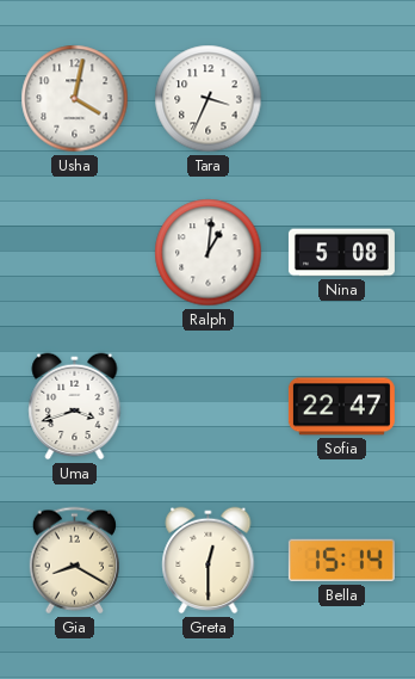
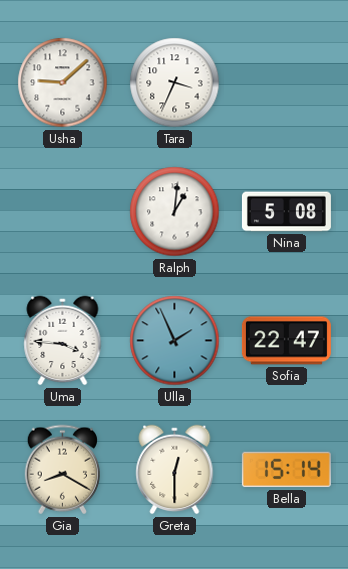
Usha: 4:02 -> 9:08
Uma: 3:42 -> 3:46
Ulla: none -> 1:56
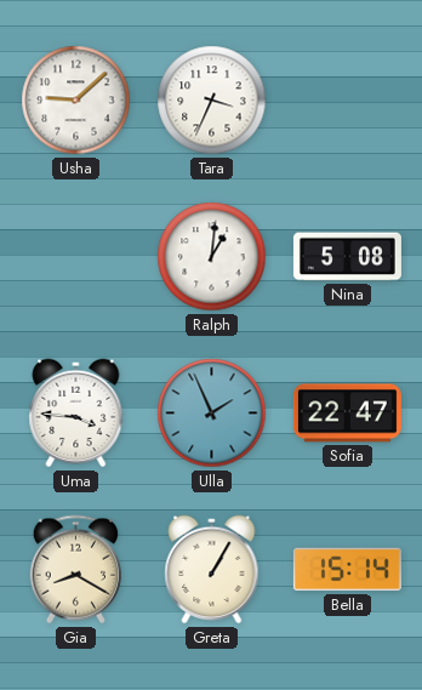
Greta: 12:30 -> 1:05
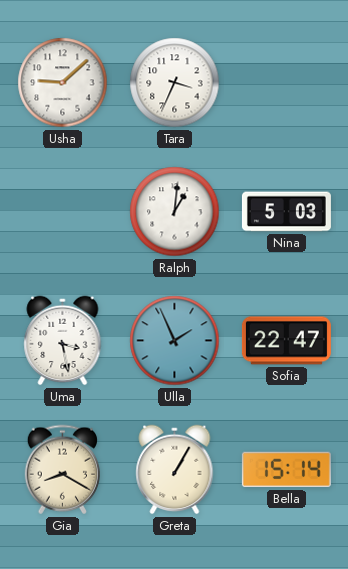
Nina: 5:08 -> 5:03
Uma: 3:46 -> 3:28
